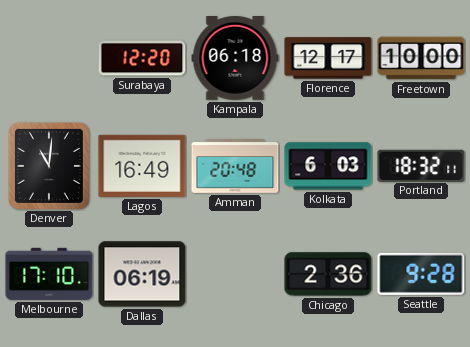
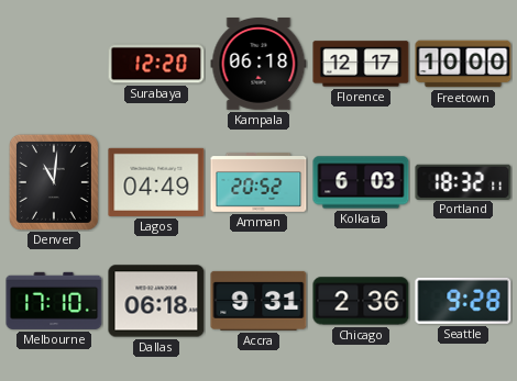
Lagos: 16:49 -> 04:49
Amman: 20:48 -> 20:52
Dallas: 06:19 -> 06:18
Accra: none -> 9:31
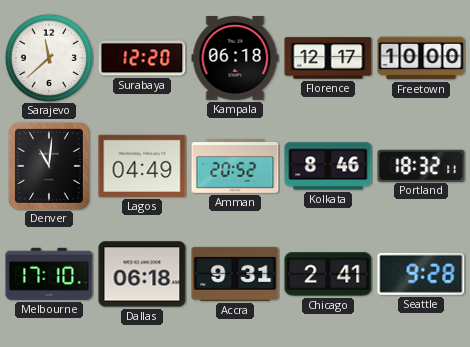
Sarajevo: none -> 11:38
Kolkata: 6:03 -> 8:46
Chicago: 2:36 -> 2:41
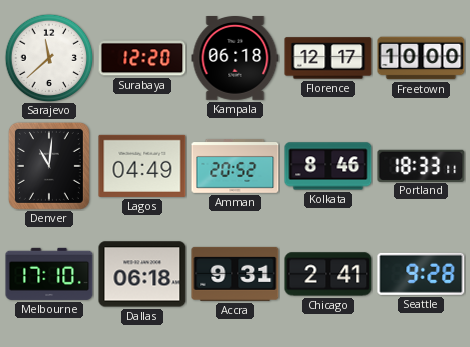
Portland: 18:32 -> 18:33
